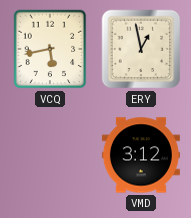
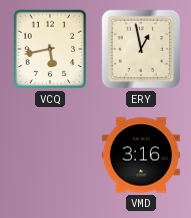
VMD: 3:12 -> 3:16
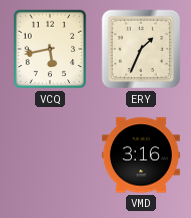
ERY: 12:58 -> 1:34
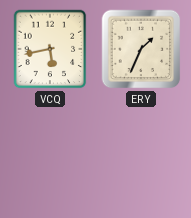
VMD: 3:16 -> none
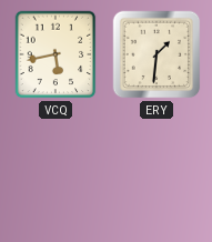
ERY: 1:34 -> 1:31
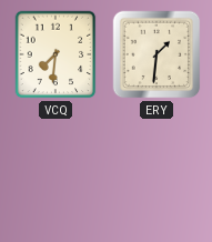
VCQ: 5:43 -> 7:31
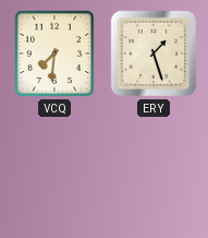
ERY: 1:31 -> 1:27
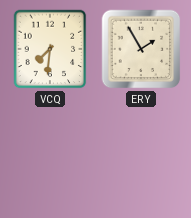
ERY: 1:27 -> 1:55
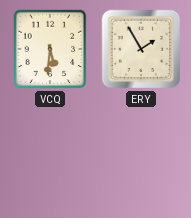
VCQ: 7:31 -> 5:31
